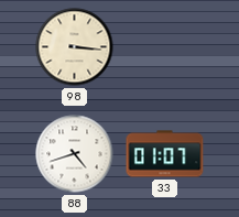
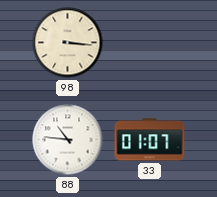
88: 4:42 -> 10:46
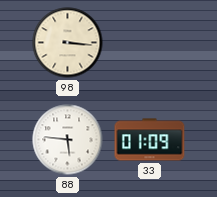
88: 10:46 -> 5:46
33: 01:07 -> 01:09
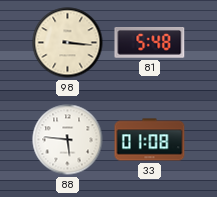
81: none -> 5:48
33: 01:09 -> 01:08
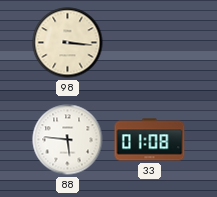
81: 5:48 -> none
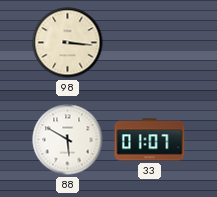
88: 5:46 -> 5:50
33: 01:08 -> 01:07
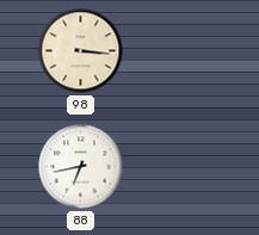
88: 5:50 -> 6:43
33: 01:07 -> none
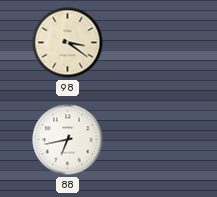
98: 3:16 -> 3:21
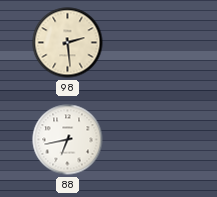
98: 3:21 -> 2:29
